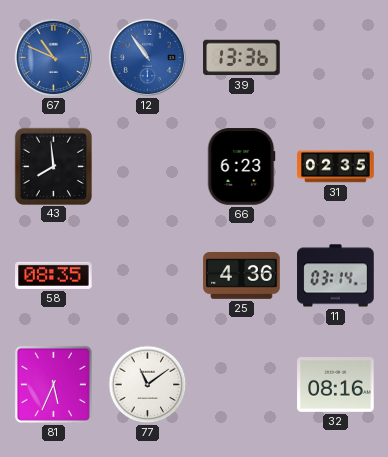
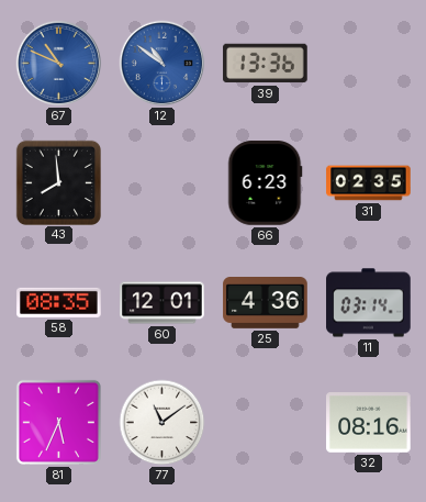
12: 10:54 -> 10:51
60: none -> 12:01
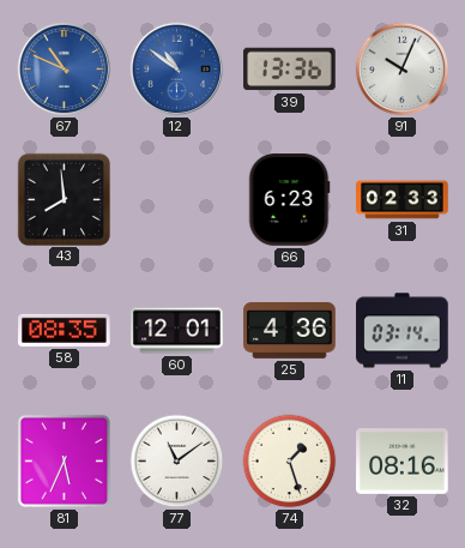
91: none -> 10:04
31: 02:35 -> 02:33
74: none -> 1:27
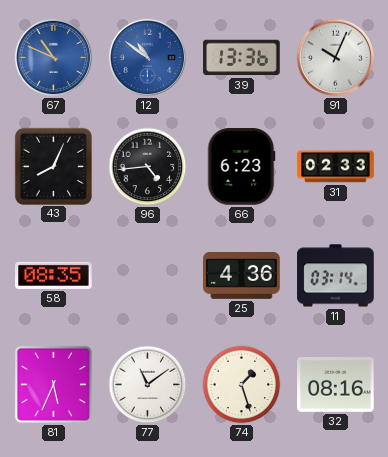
43: 7:59 -> 8:04
96: none -> 4:44
60: 12:01 -> none
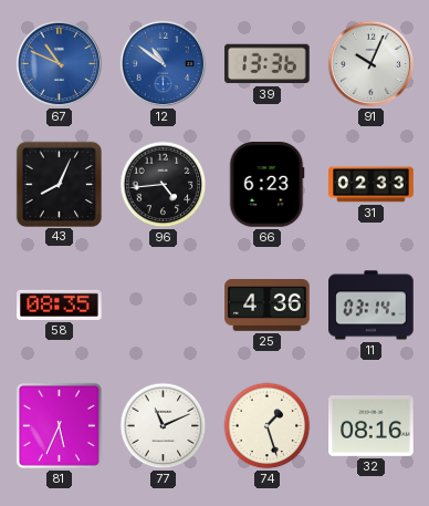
77: 11:09 -> 11:11
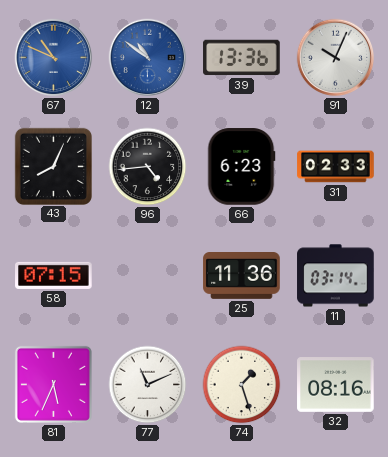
58: 08:35 -> 07:15
25: 4:36 -> 11:36
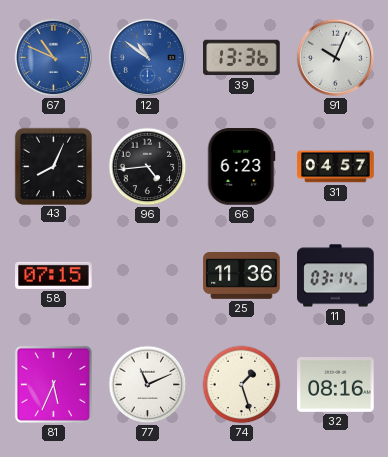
31: 02:33 -> 04:57
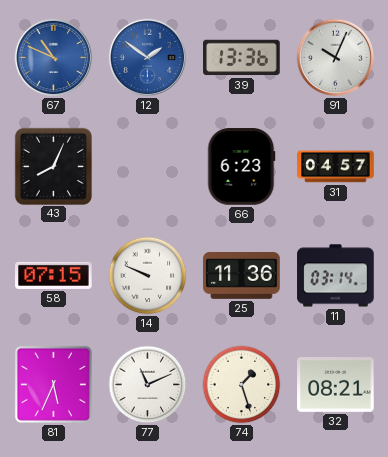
12: 10:51 -> 1:51
96: 4:44 -> none
14: none -> 9:49
32: 08:16 -> 08:21
